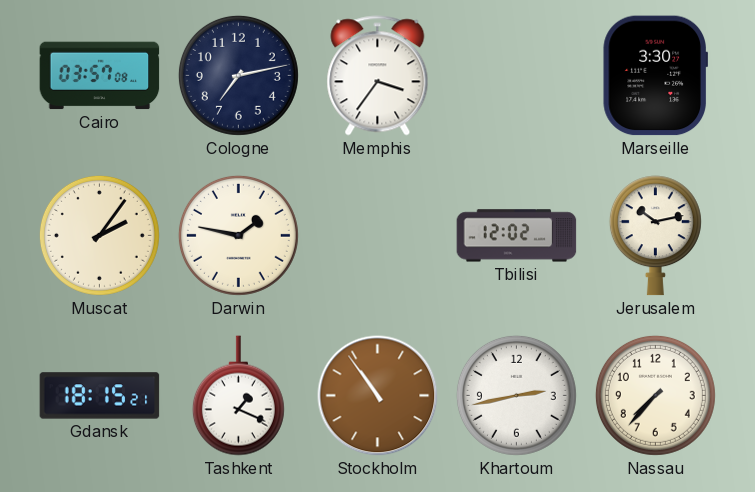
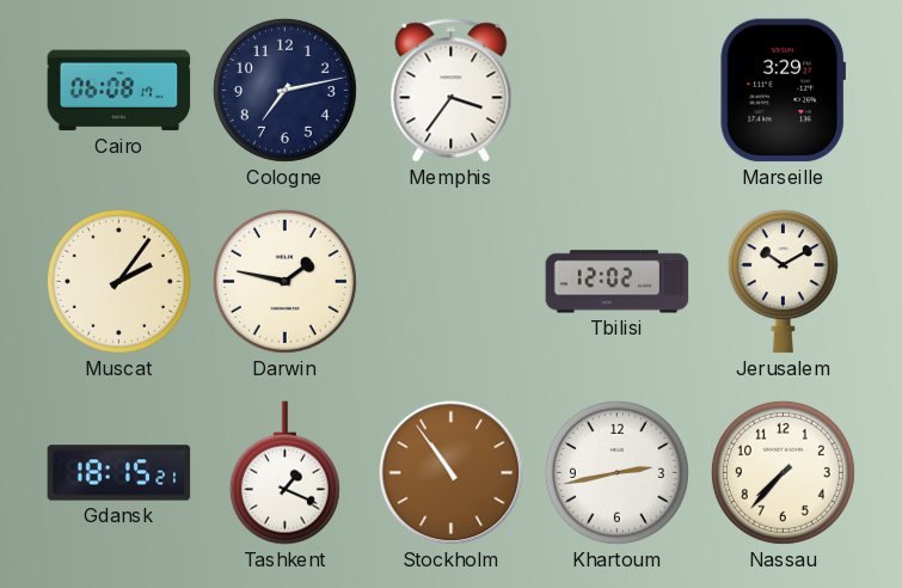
Cairo: 03:57 -> 06:08
Marseille: 3:30 -> 3:29
Jerusalem: 10:13 -> 10:10
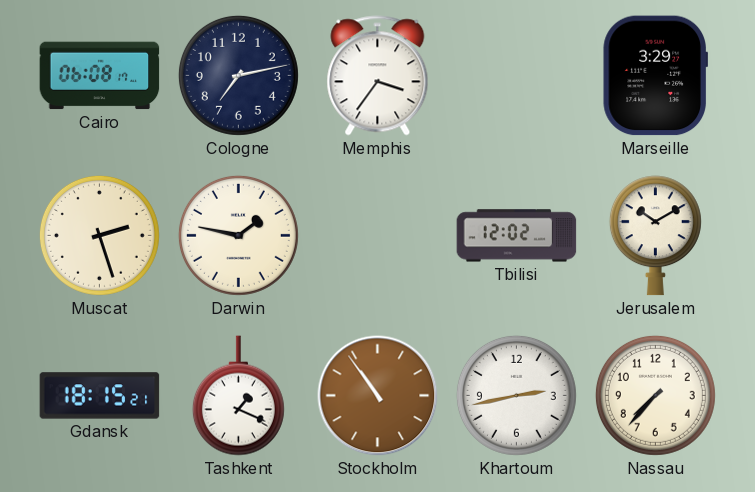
Muscat: 2:06 -> 2:27
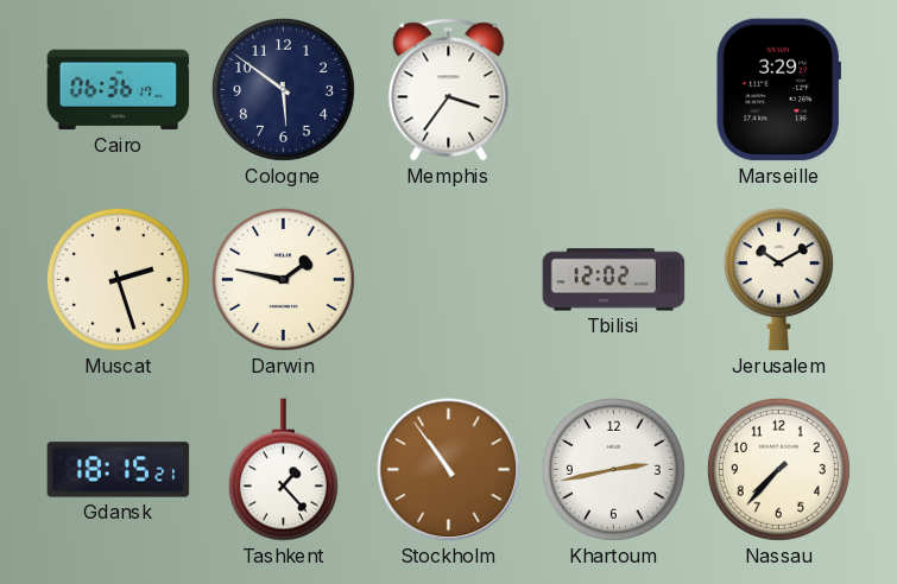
Cairo: 06:08 -> 06:36
Cologne: 7:13 -> 5:51
Tashkent: 1:19 -> 1:23
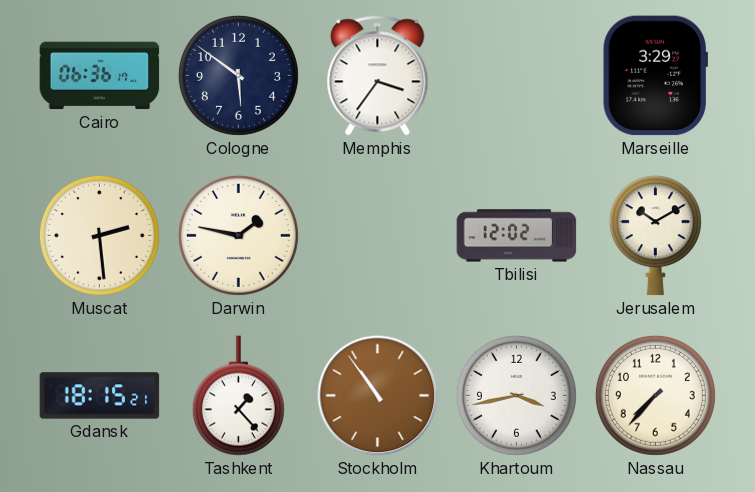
Muscat: 2:27 -> 2:29
Khartoum: 2:43 -> 3:43
